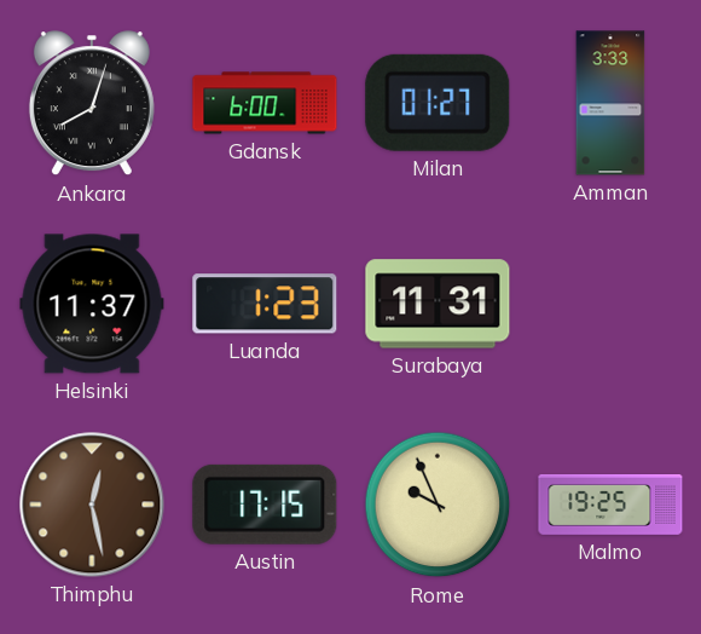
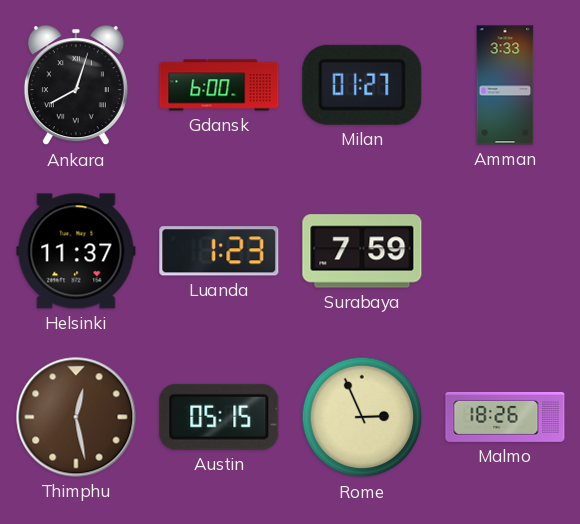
Surabaya: 11:31 -> 7:59
Austin: 17:15 -> 05:15
Rome: 9:56 -> 2:56
Malmo: 19:25 -> 18:26
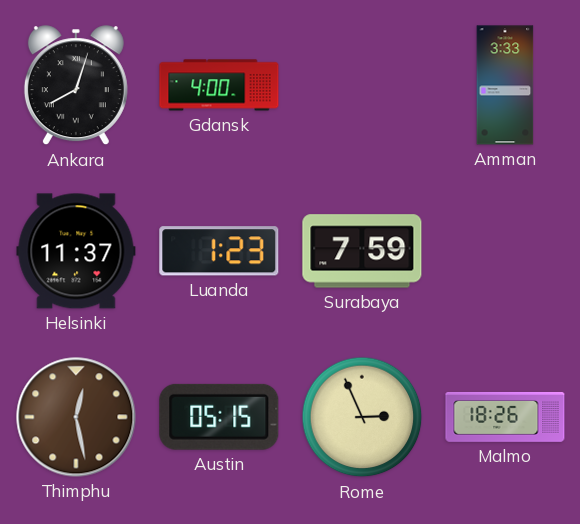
Gdansk: 6:00 -> 4:00
Milan: 01:27 -> none
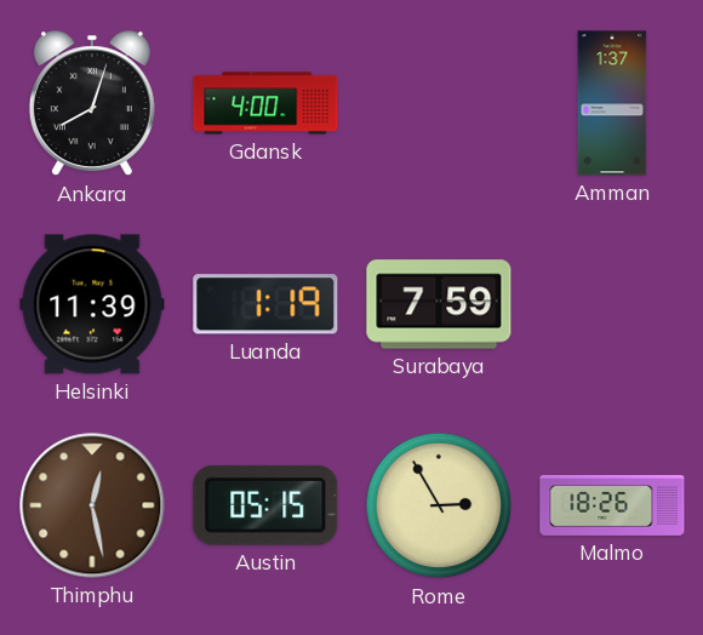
Amman: 3:33 -> 1:37
Helsinki: 11:37 -> 11:39
Luanda: 1:23 -> 1:19
Rome: 2:56 -> 2:55
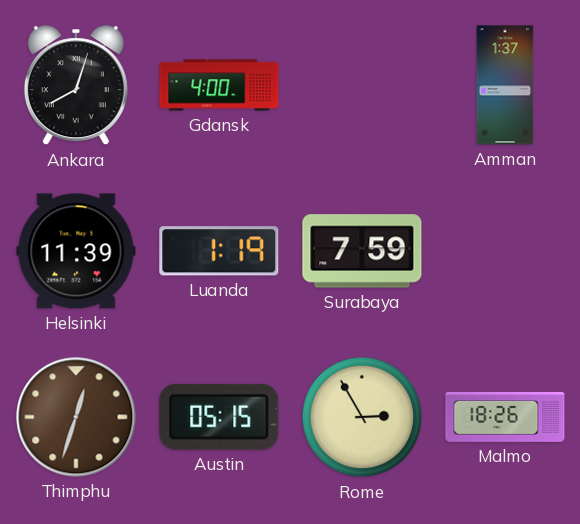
Thimphu: 12:28 -> 12:33
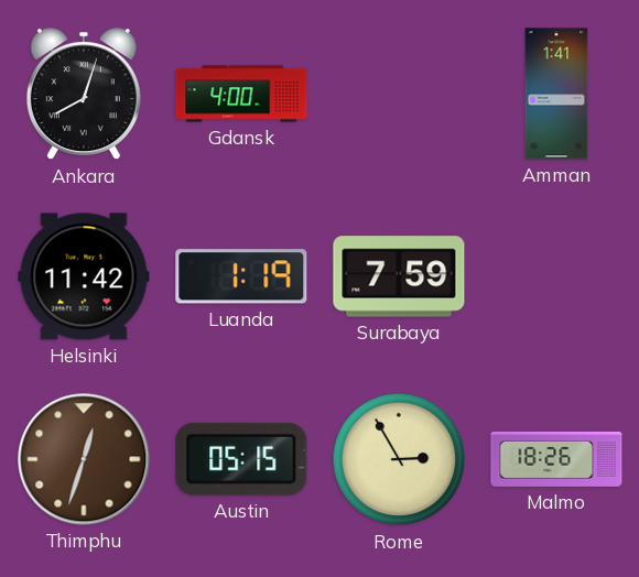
Amman: 1:37 -> 1:41
Helsinki: 11:39 -> 11:42
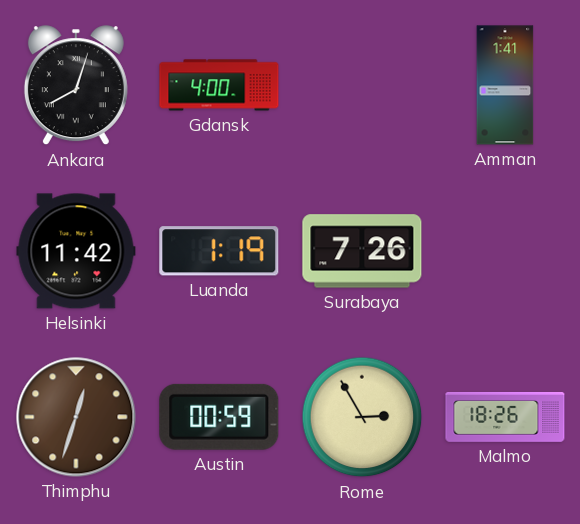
Surabaya: 7:59 -> 7:26
Austin: 05:15 -> 00:59
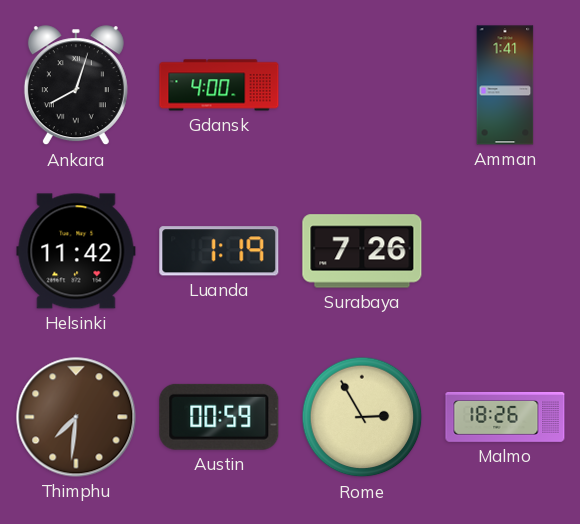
Thimphu: 12:33 -> 7:31
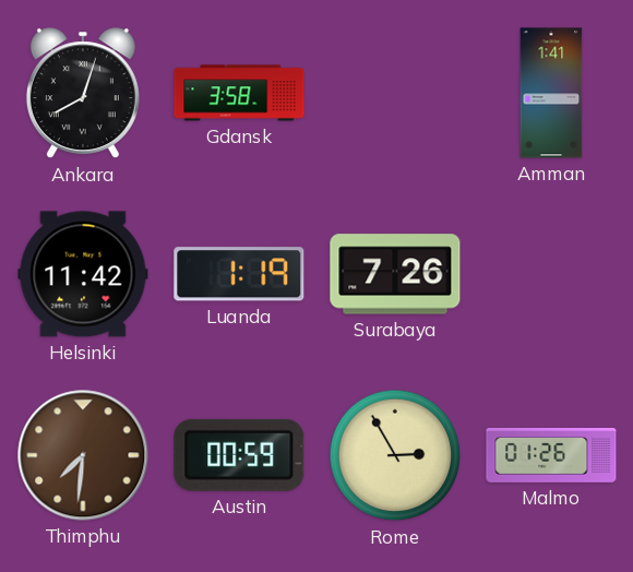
Gdansk: 4:00 -> 3:58
Malmo: 18:26 -> 01:26
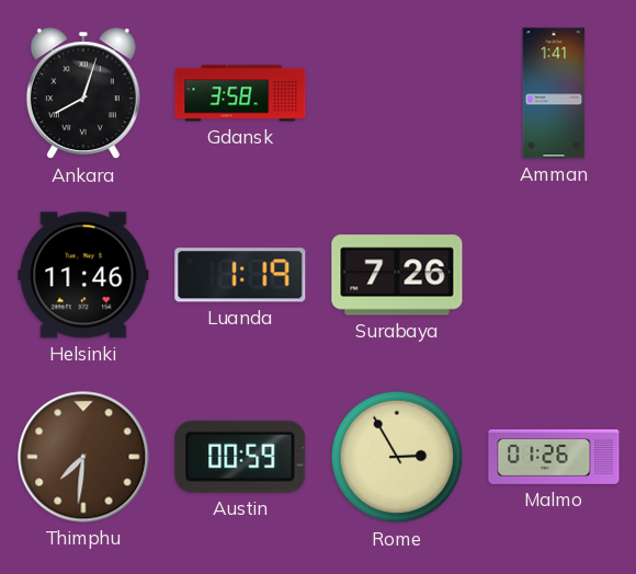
Helsinki: 11:42 -> 11:46
